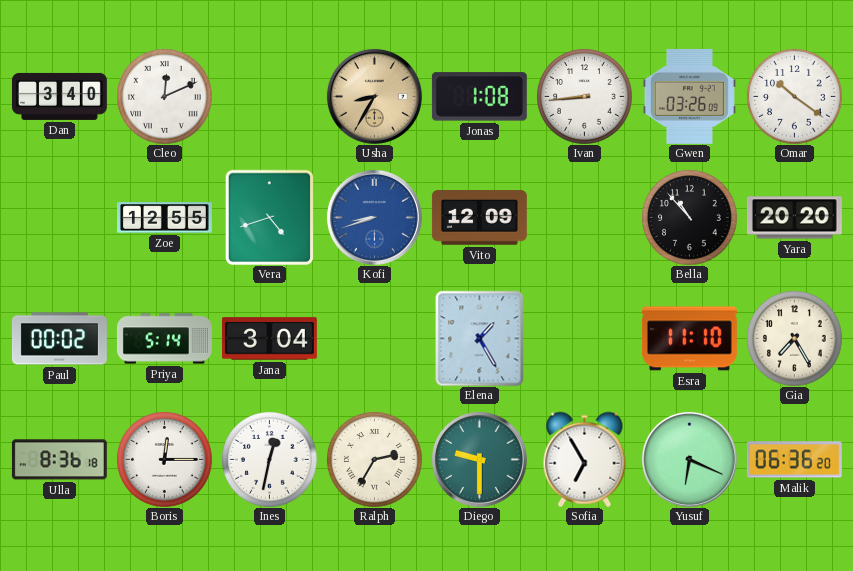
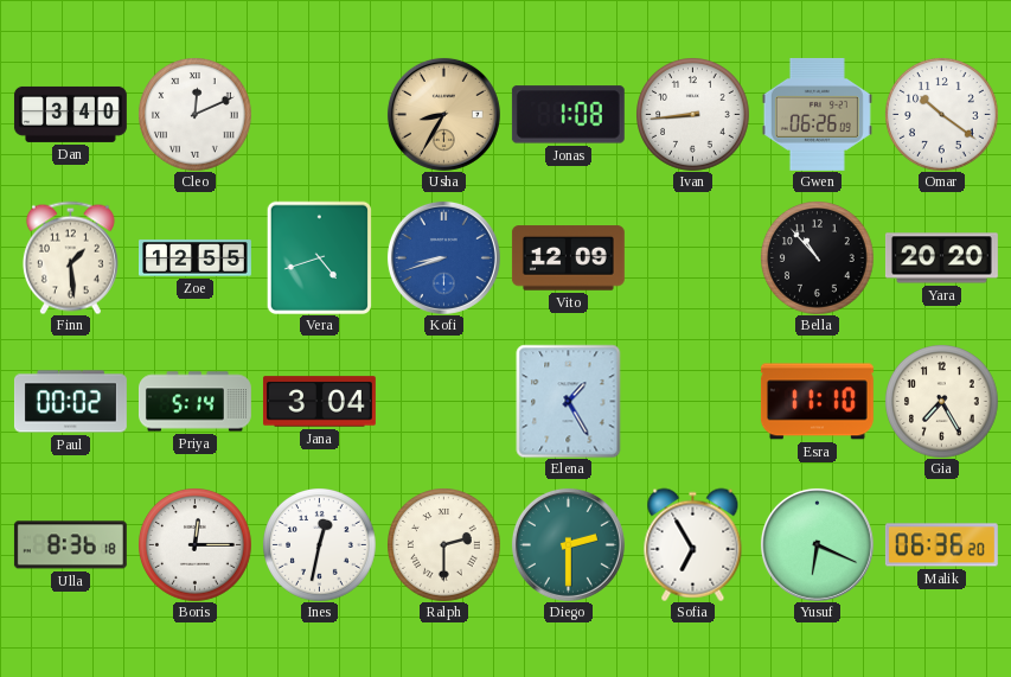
Gwen: 03:26 -> 06:26
Finn: none -> 1:29
Ralph: 2:35 -> 2:30
Diego: 9:30 -> 2:30
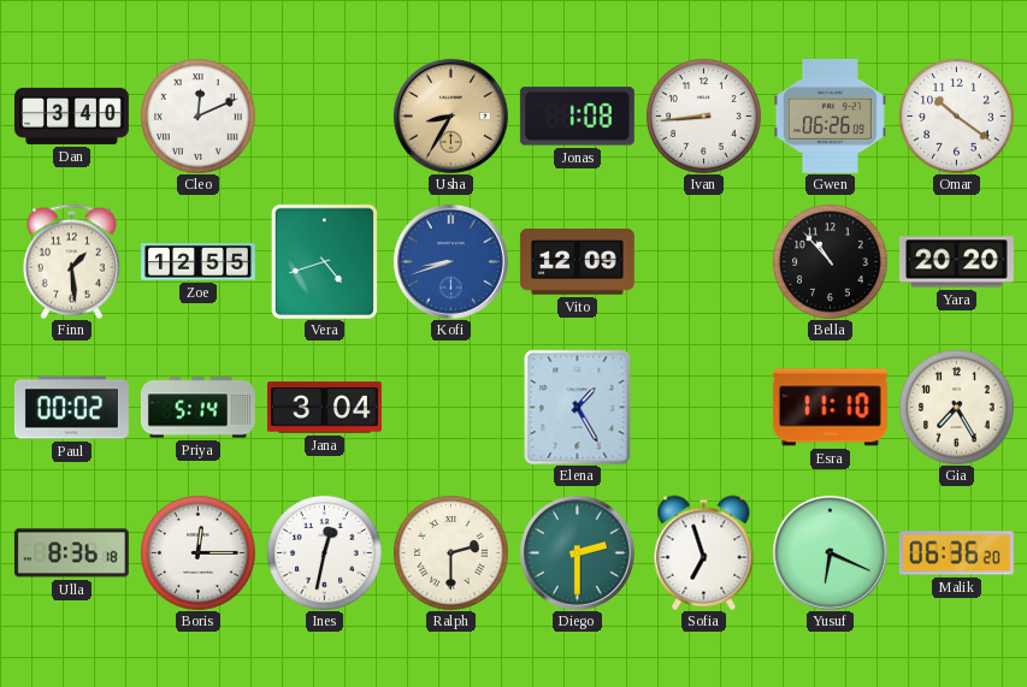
Sofia: 6:55 -> 6:57
